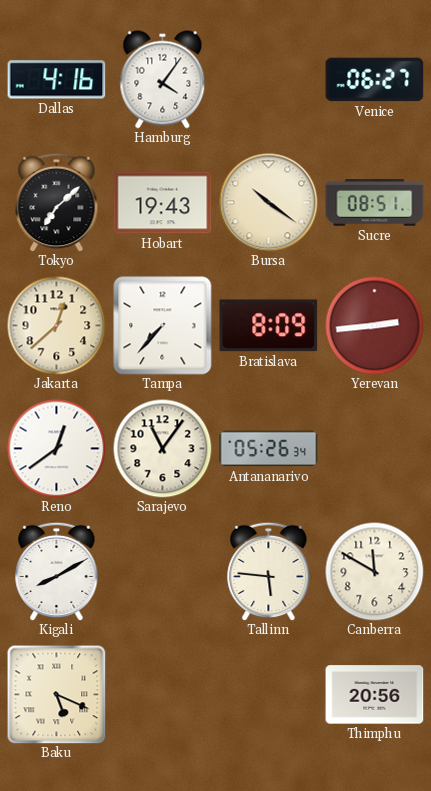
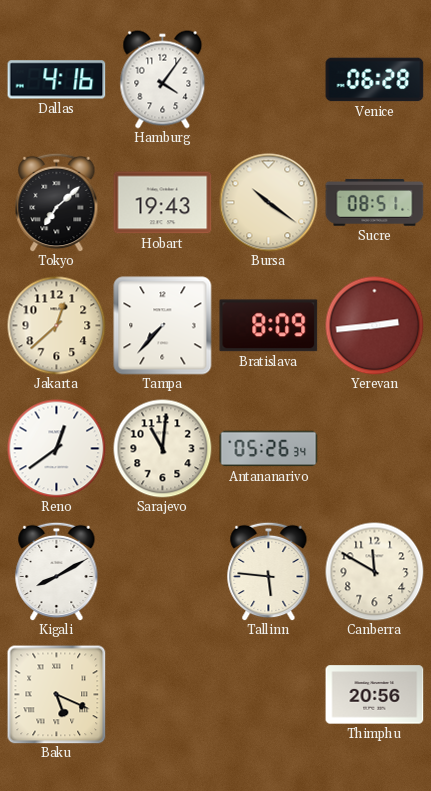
Venice: 06:27 -> 06:28
Sarajevo: 11:06 -> 11:01
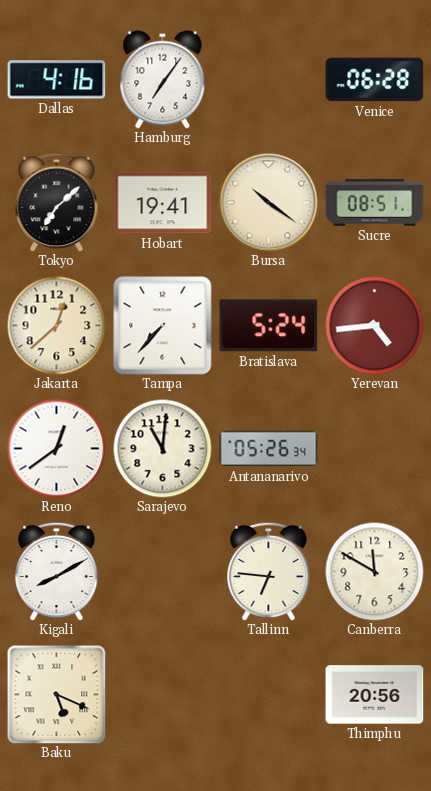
Hamburg: 4:06 -> 7:06
Hobart: 19:43 -> 19:41
Bratislava: 8:09 -> 5:24
Yerevan: 2:44 -> 4:44
Tallinn: 5:46 -> 6:46
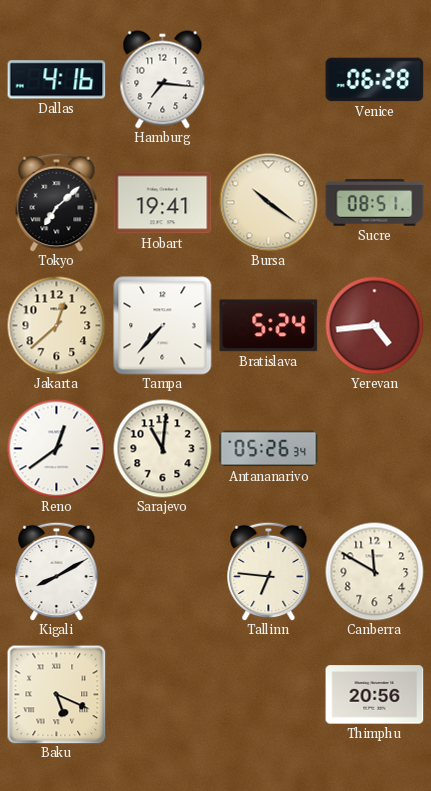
Hamburg: 7:06 -> 7:16
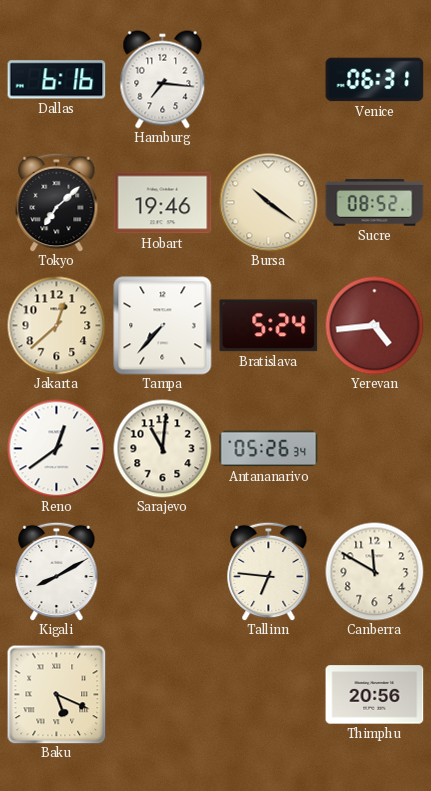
Dallas: 4:16 -> 6:16
Venice: 06:28 -> 06:31
Hobart: 19:41 -> 19:46
Sucre: 08:51 -> 08:52
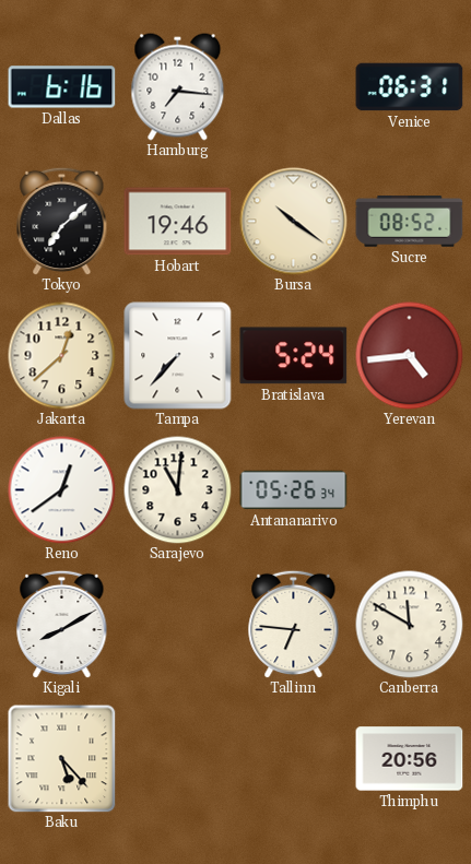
Baku: 5:19 -> 5:23
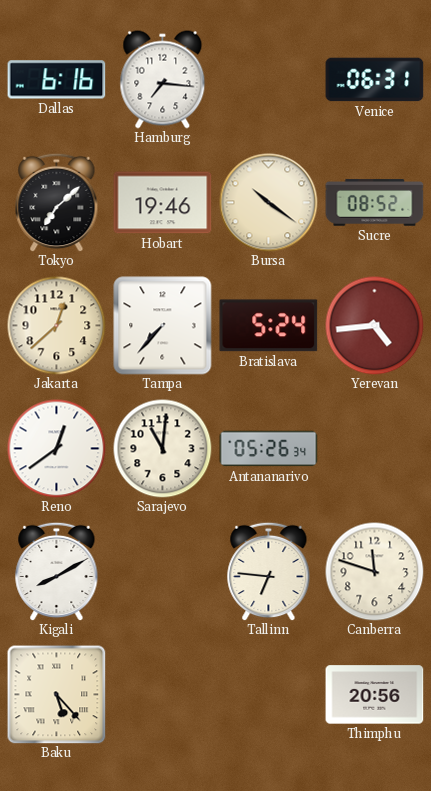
Canberra: 11:50 -> 11:48
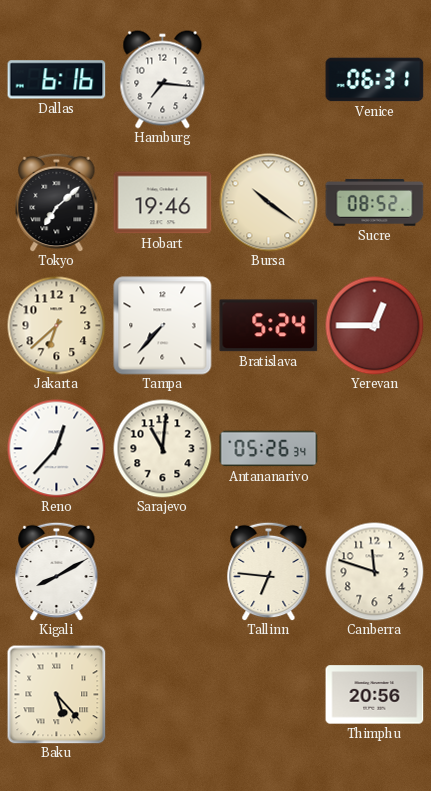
Jakarta: 12:38 -> 6:38
Yerevan: 4:44 -> 12:45
Reno: 12:39 -> 12:37
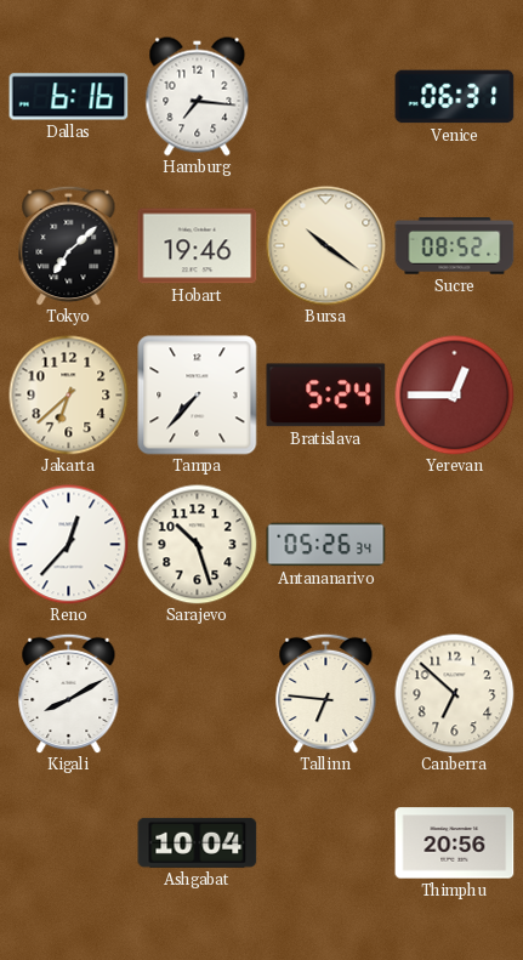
Sarajevo: 11:01 -> 10:27
Canberra: 11:48 -> 6:52
Baku: 5:23 -> none
Ashgabat: none -> 10:04
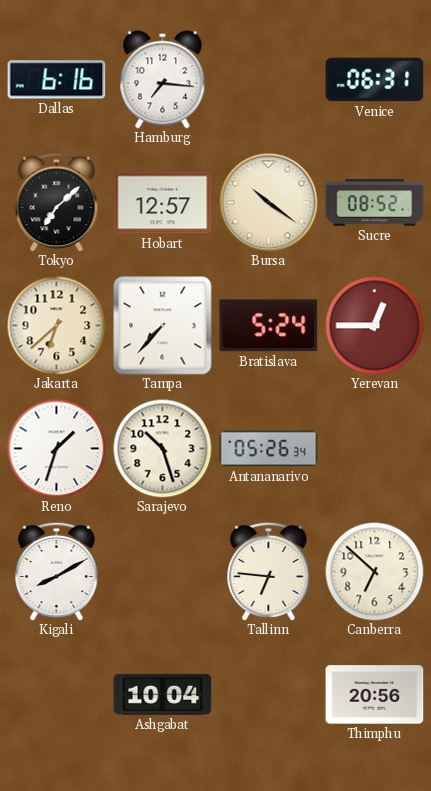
Hobart: 19:46 -> 12:57
Reno: 12:37 -> 1:33
